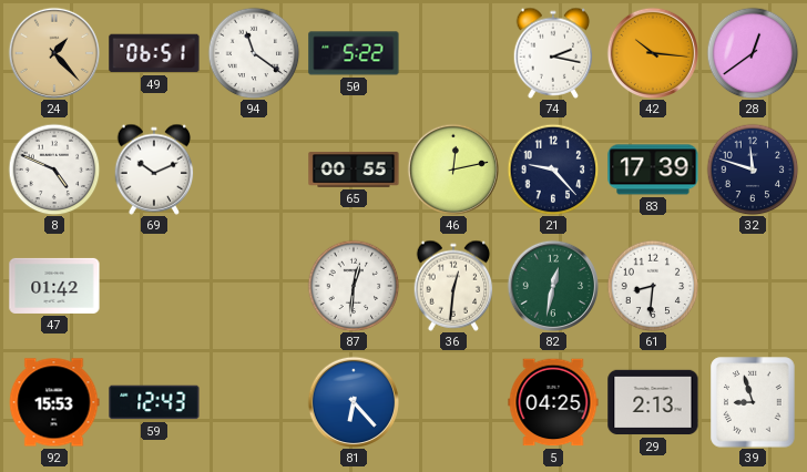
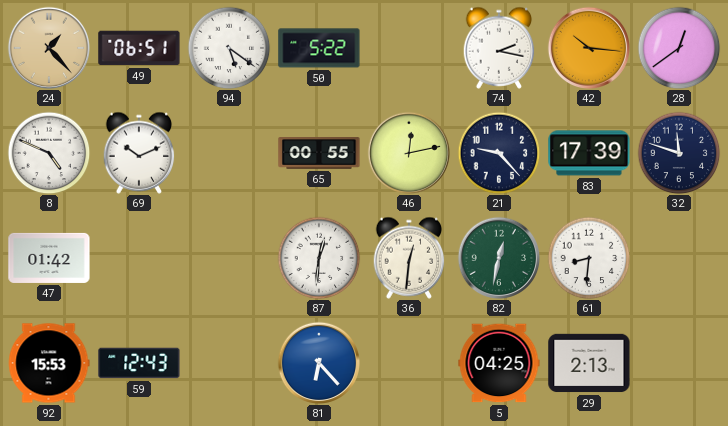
94: 11:21 -> 5:21
39: 8:57 -> none
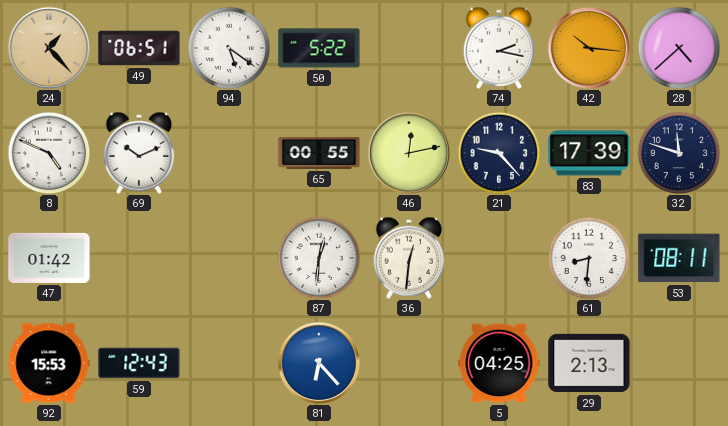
28: 12:39 -> 4:38
82: 12:32 -> none
53: none -> 08:11
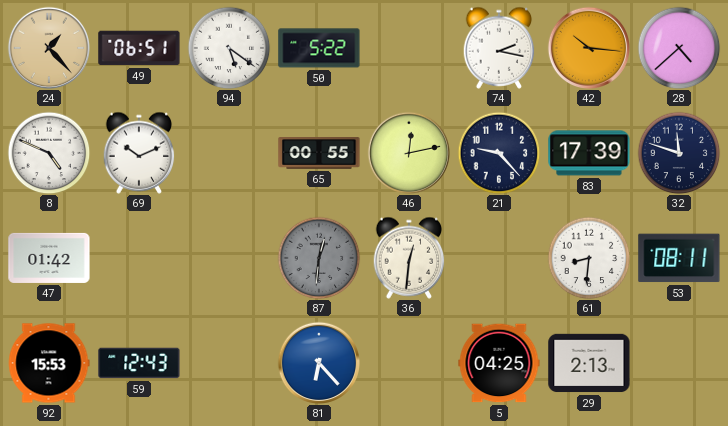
87 dial: white -> grey
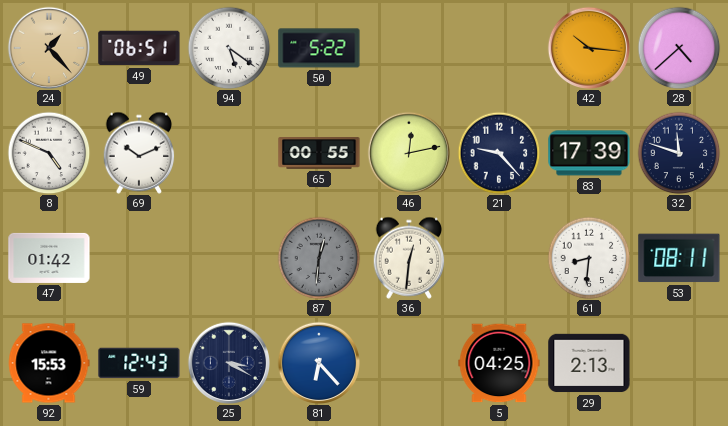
74: 2:17 -> none
25: none -> 3:20
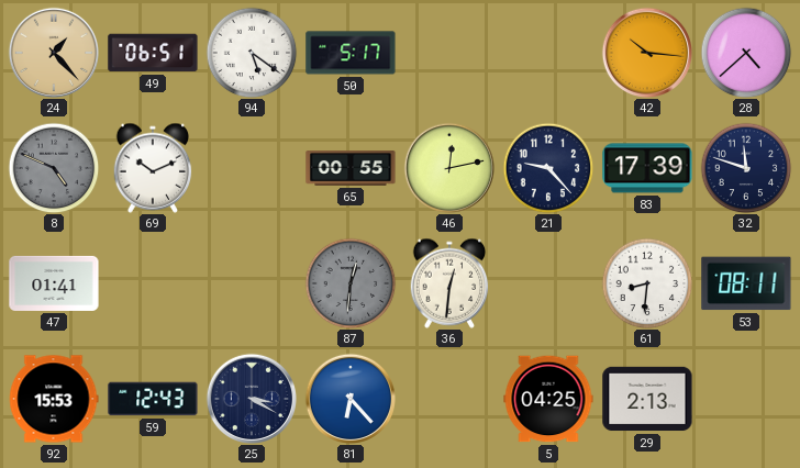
50: 5:22 -> 5:17
8 dial: white -> grey
47: 01:42 -> 01:41
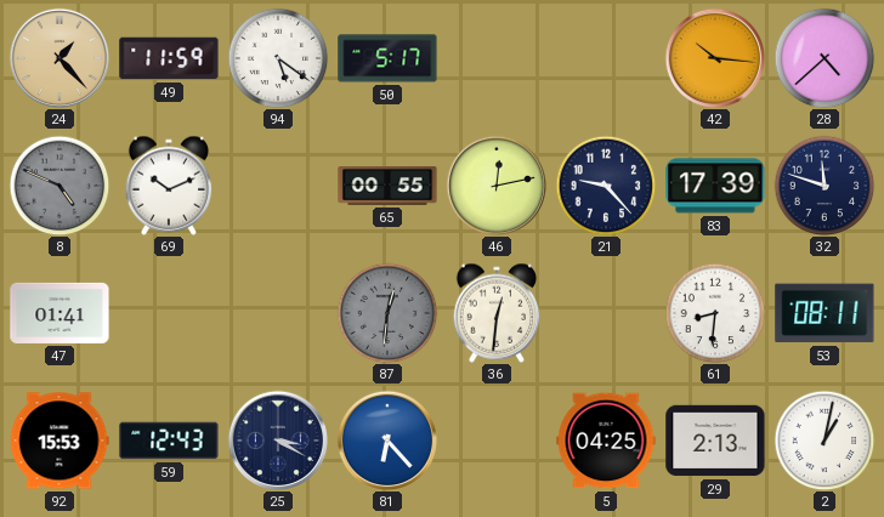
49: 06:51 -> 11:59
2: none -> 1:02
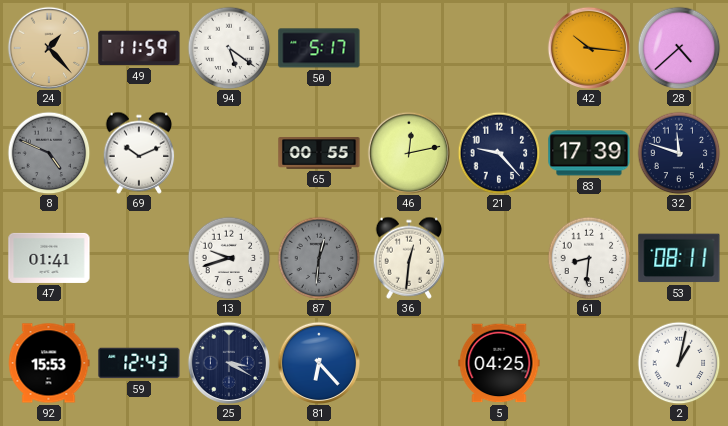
13: none -> 9:42
29: 2:13 -> none
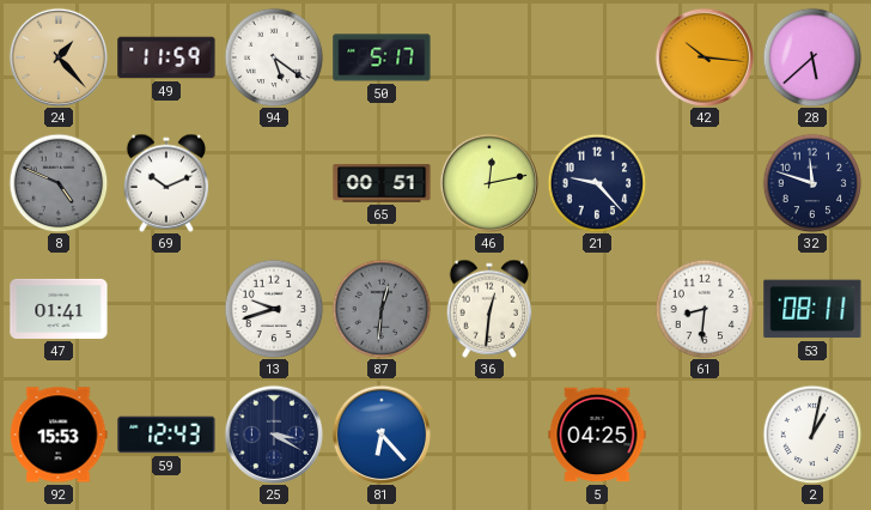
28: 4:38 -> 5:38
65: 00:55 -> 00:51
83: 17:39 -> none
